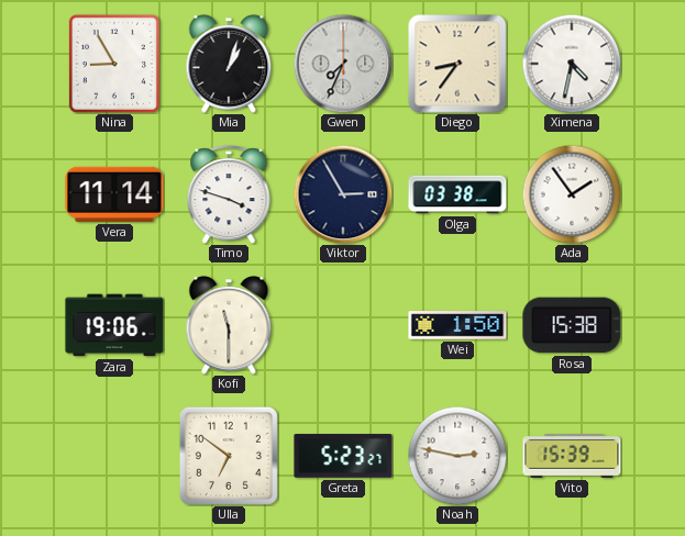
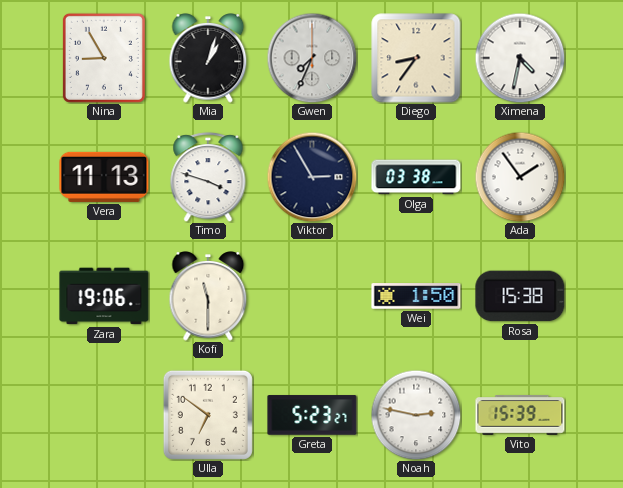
Vera: 11:14 -> 11:13
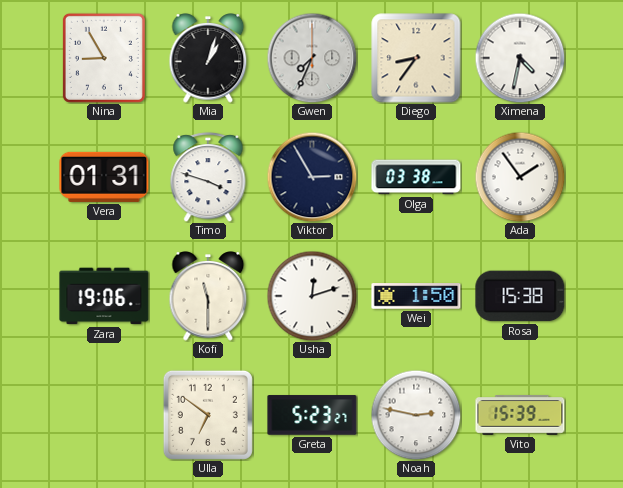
Vera: 11:13 -> 01:31
Usha: none -> 12:12
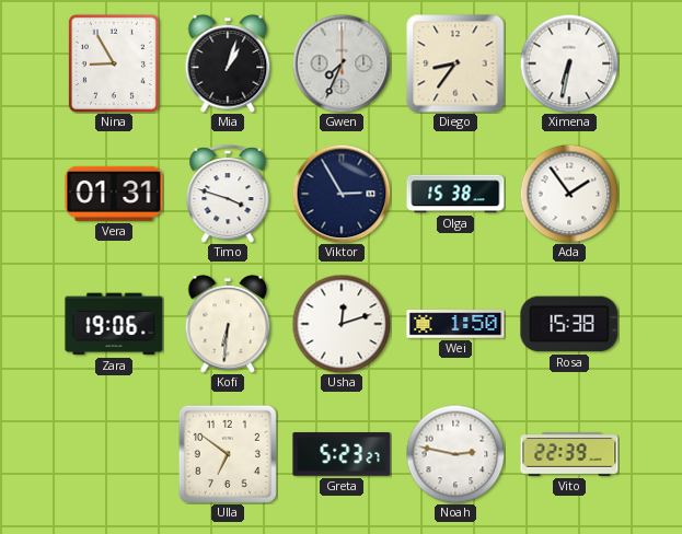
Ximena: 4:32 -> 6:32
Olga: 03:38 -> 15:38
Kofi: 11:30 -> 6:31
Vito: 15:39 -> 22:39
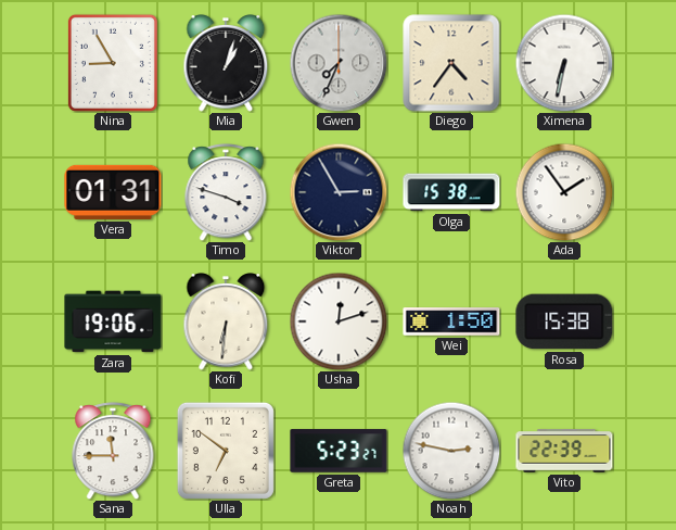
Diego: 8:36 -> 4:36
Sana: none -> 11:45
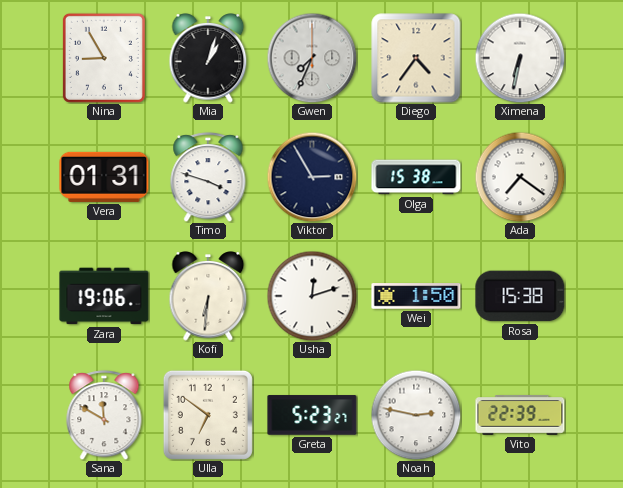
Ada: 1:54 -> 7:21
Sana: 11:45 -> 11:50
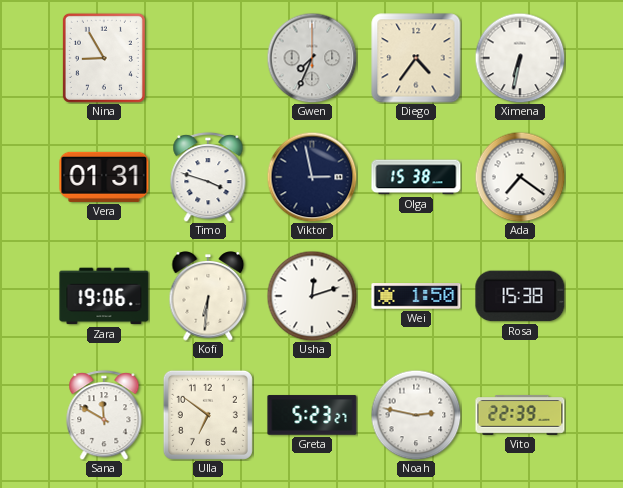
Mia: 1:03 -> none
Viktor: 2:55 -> 2:58
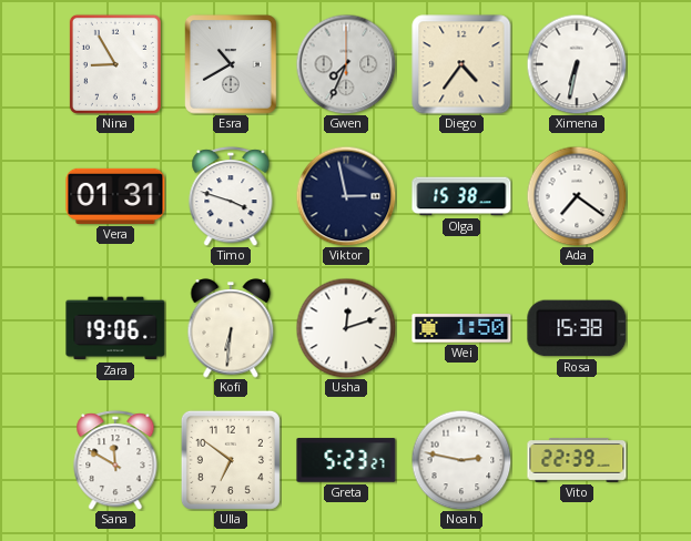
Esra: none -> 10:40
